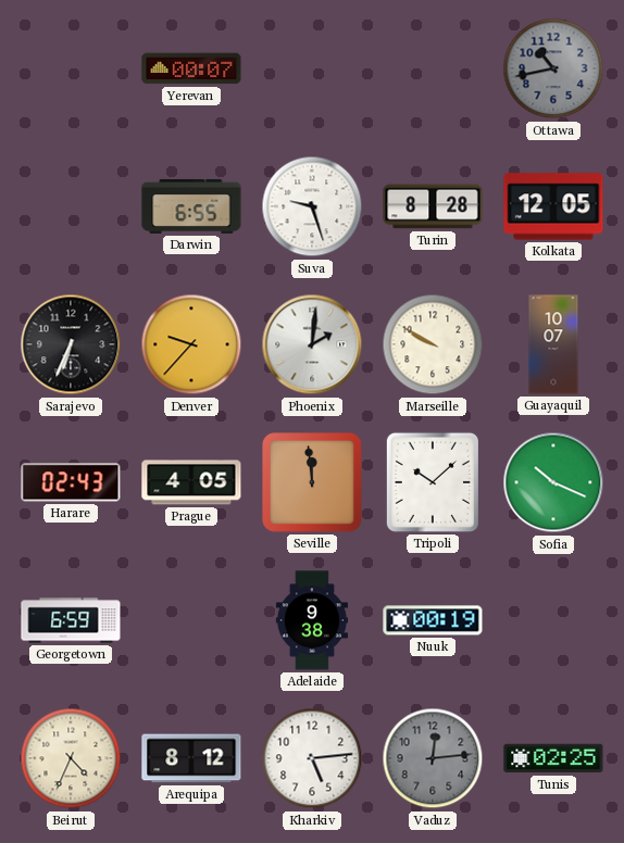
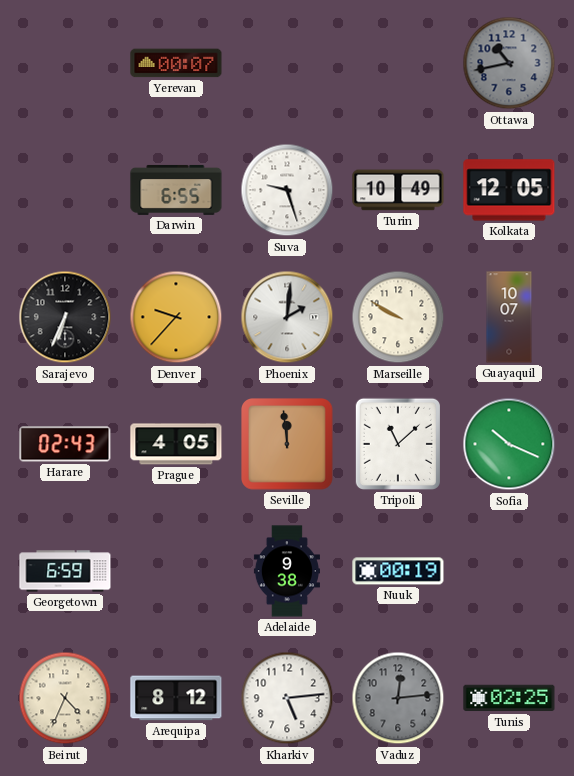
Turin: 8:28 -> 10:49
Tripoli: 10:08 -> 11:08
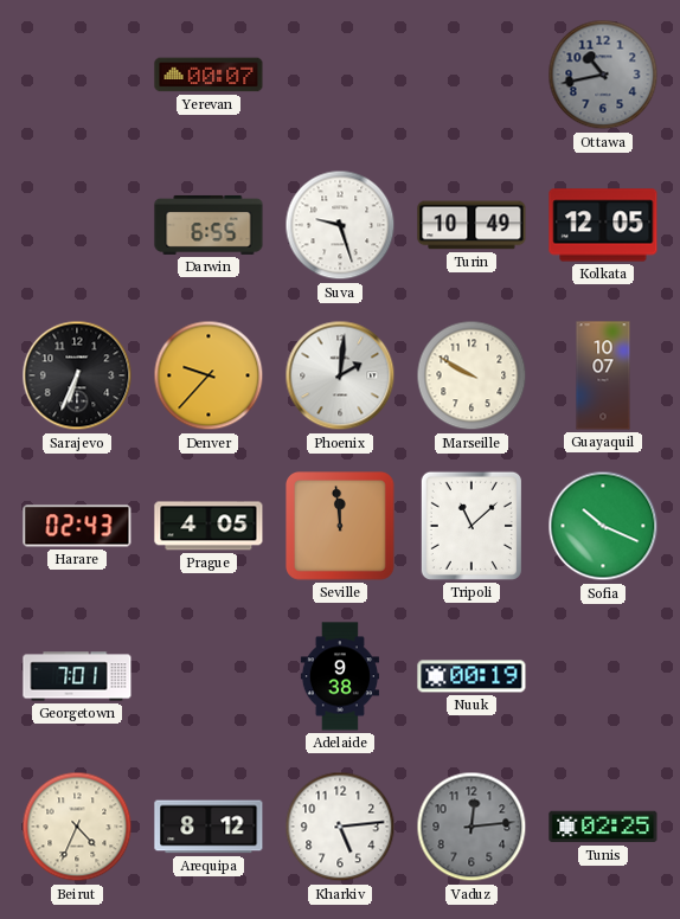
Georgetown: 6:59 -> 7:01
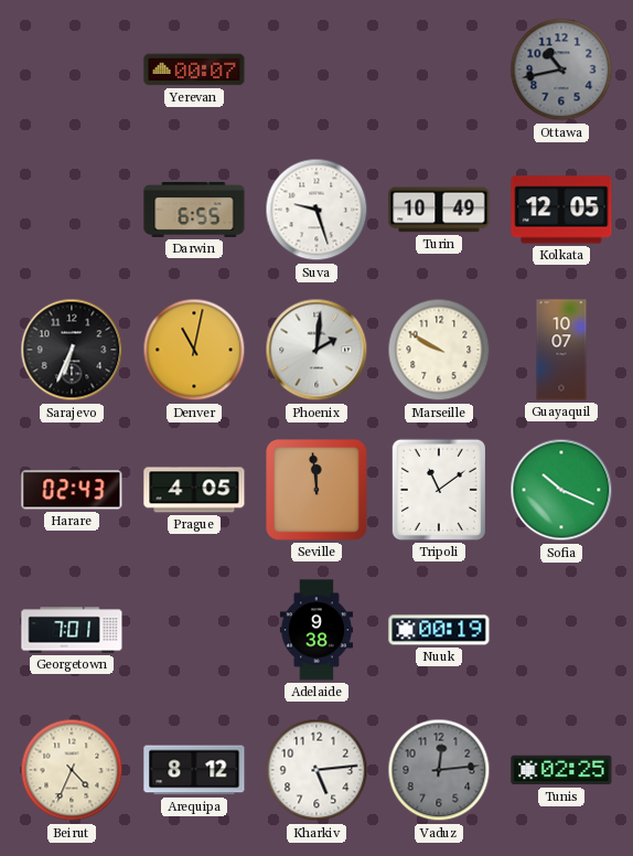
Denver: 9:37 -> 11:02
Tripoli: 11:08 -> 11:09
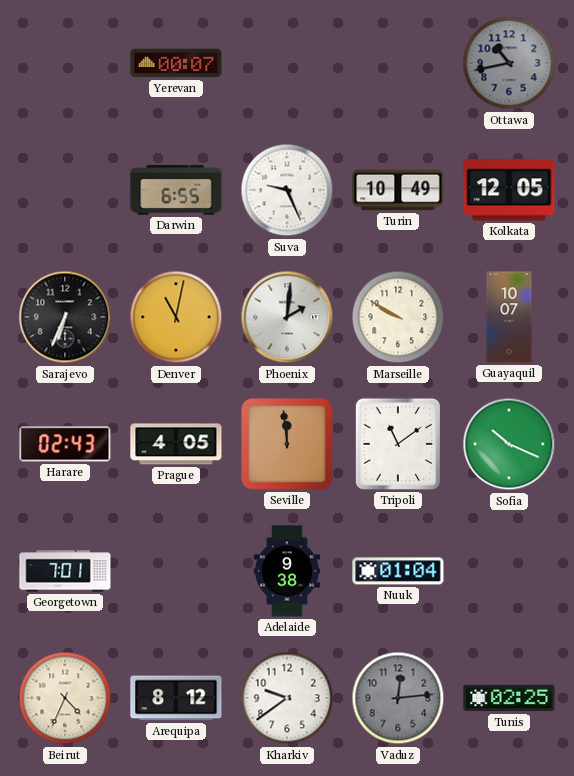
Suva: 9:27 -> 9:26
Nuuk: 00:19 -> 01:04
Kharkiv: 5:14 -> 9:39
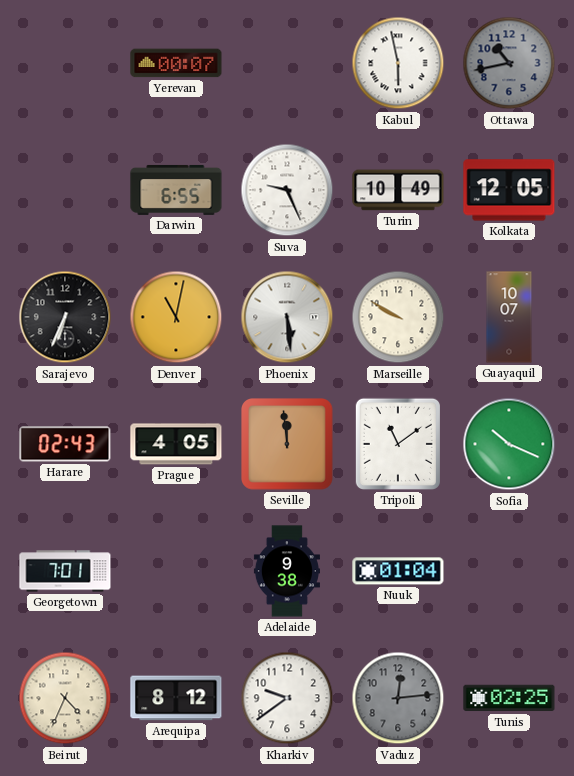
Kabul: none -> 5:58
Phoenix: 2:01 -> 5:29
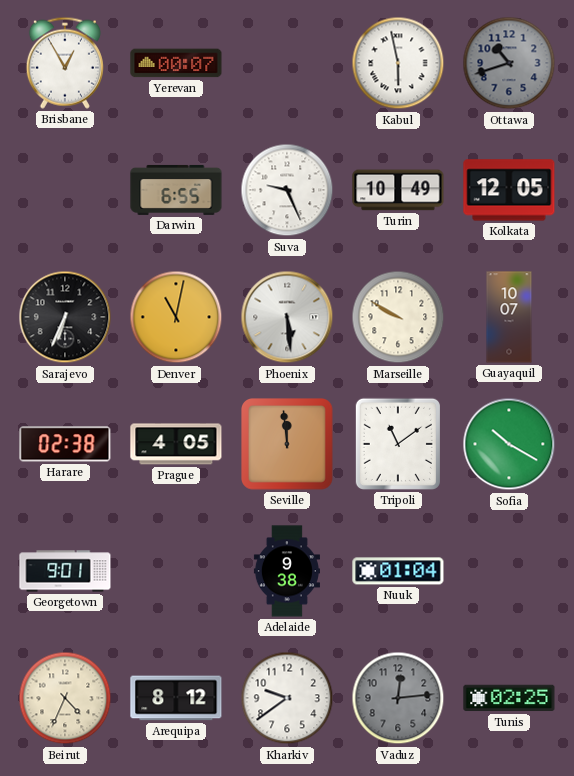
Brisbane: none -> 12:55
Ottawa: 10:43 -> 10:42
Harare: 02:43 -> 02:38
Sofia: 10:19 -> 10:20
Georgetown: 7:01 -> 9:01
